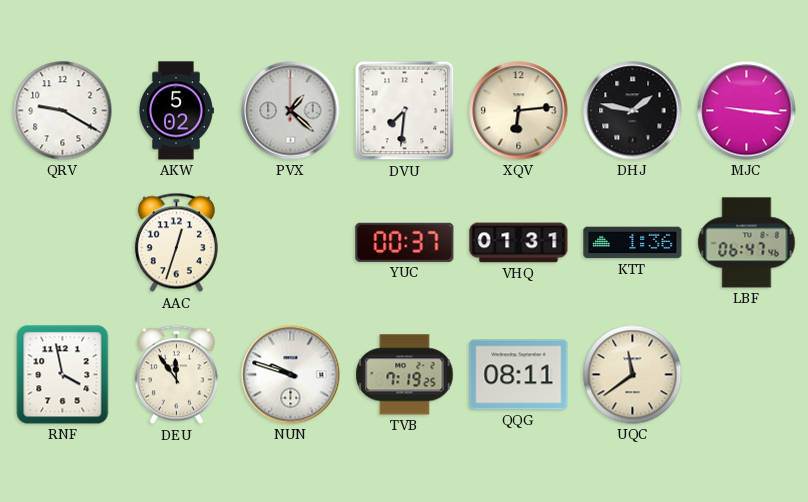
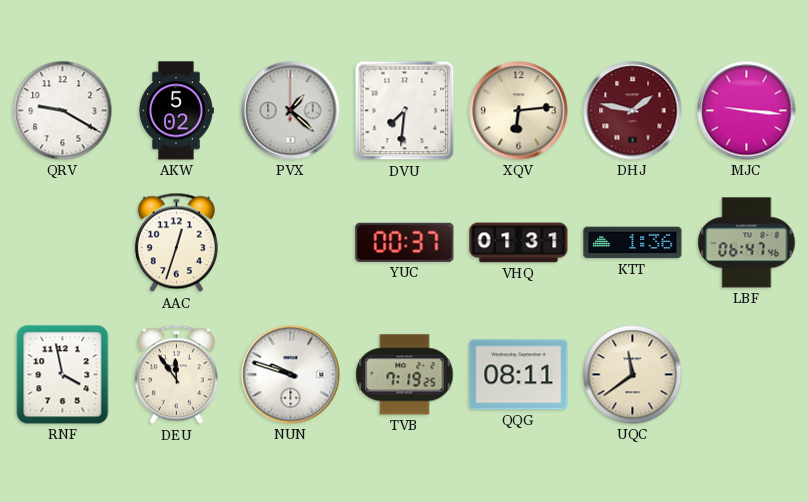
DHJ dial: black -> burgundy
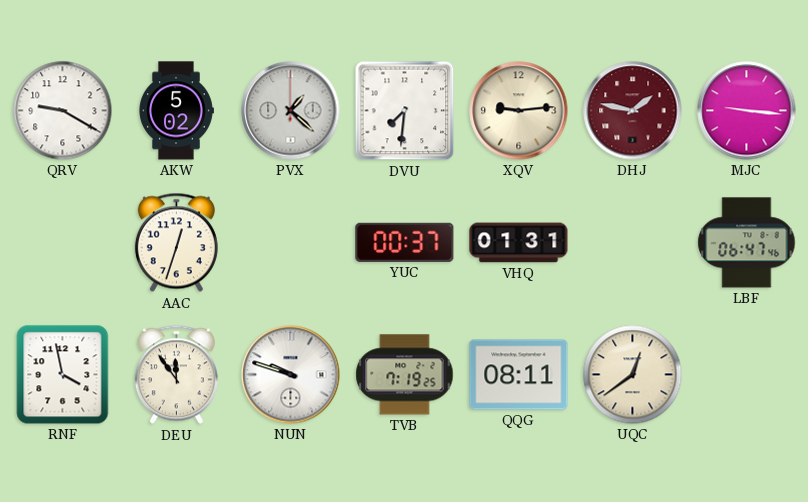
XQV: 6:14 -> 9:14
KTT: 1:36 -> none
UQC: 11:39 -> 12:39
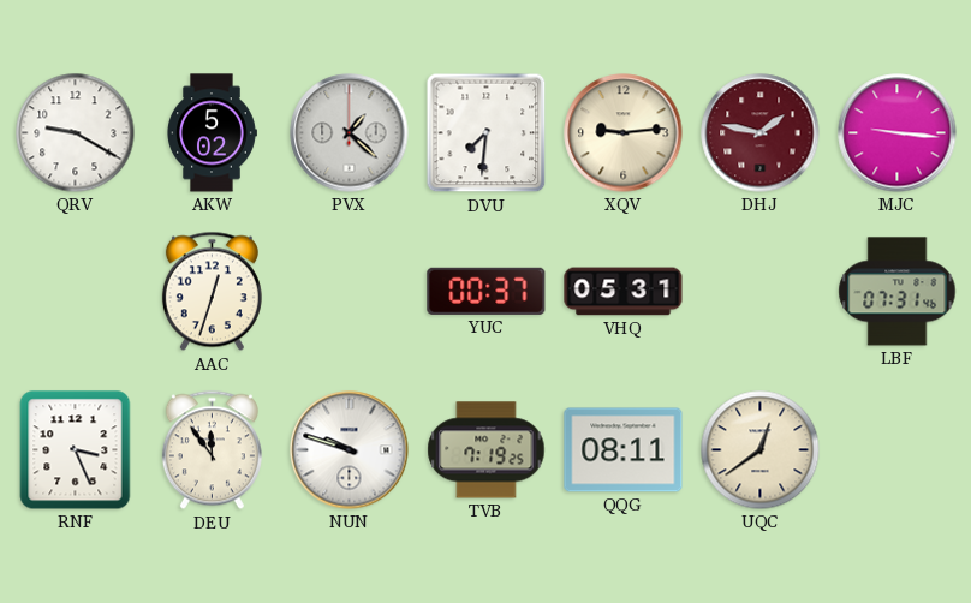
VHQ: 01:31 -> 05:31
LBF: 06:47 -> 07:31
RNF: 3:58 -> 3:26
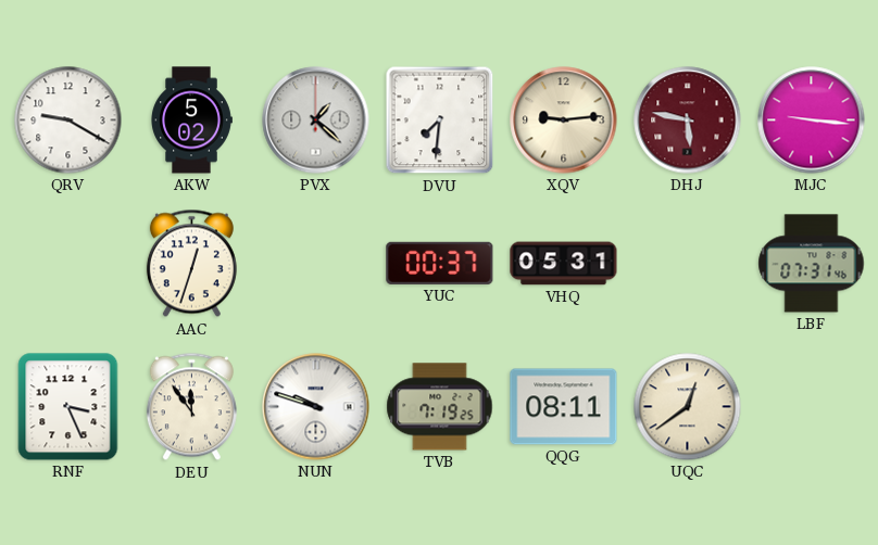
DHJ: 1:47 -> 5:47
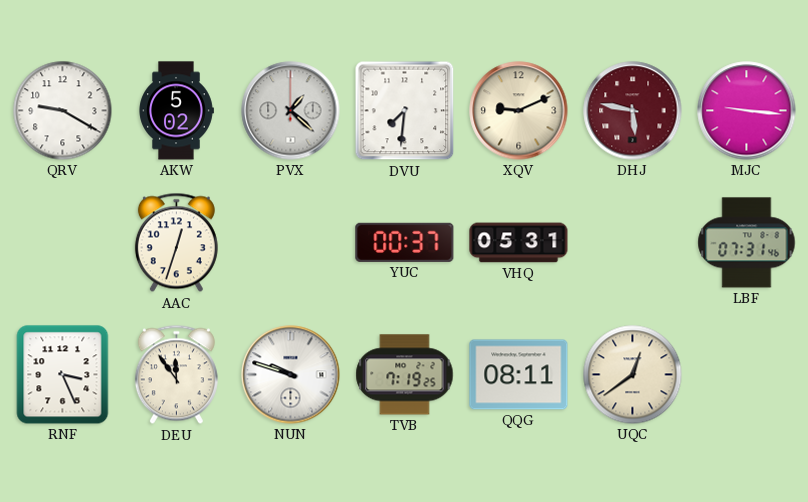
XQV: 9:14 -> 9:11
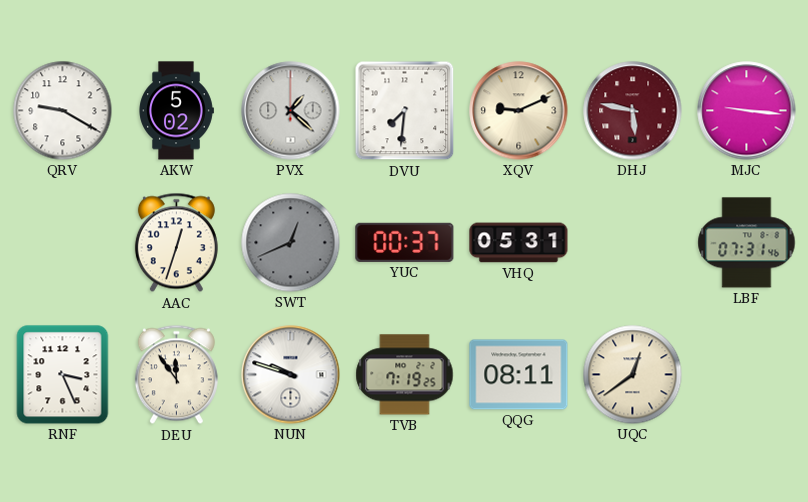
SWT: none -> 12:41
